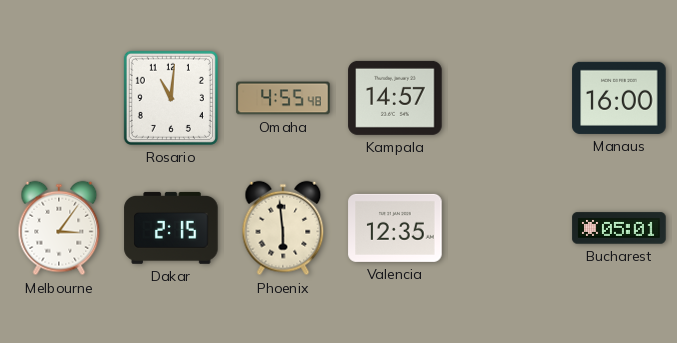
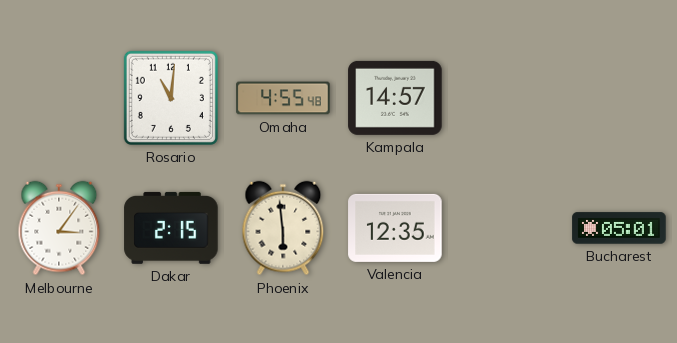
Manaus: 16:00 -> none
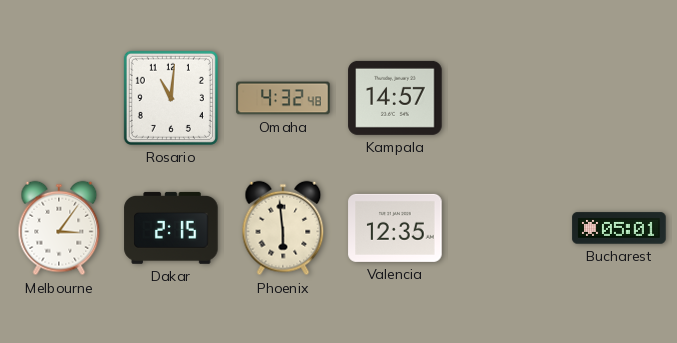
Omaha: 4:55 -> 4:32
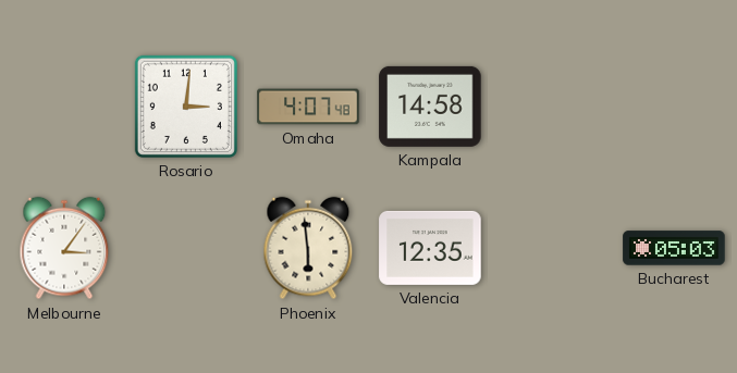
Rosario: 11:01 -> 3:01
Omaha: 4:32 -> 4:07
Kampala: 14:57 -> 14:58
Dakar: 2:15 -> none
Bucharest: 05:01 -> 05:03
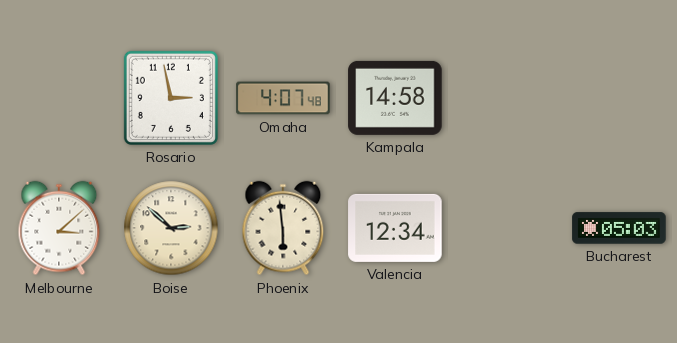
Rosario: 3:01 -> 2:58
Melbourne: 3:06 -> 3:08
Boise: none -> 2:52
Valencia: 12:35 -> 12:34
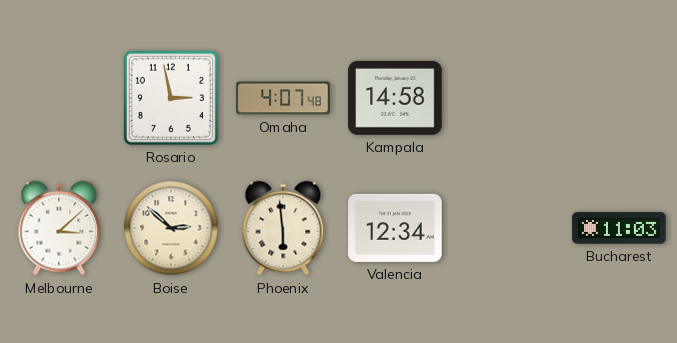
Bucharest: 05:03 -> 11:03
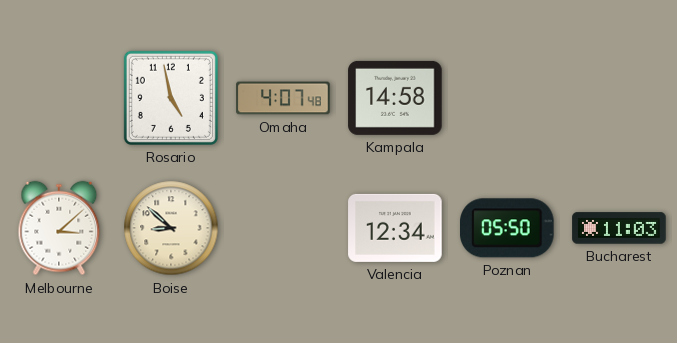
Rosario: 2:58 -> 4:58
Boise: 2:52 -> 8:52
Phoenix: 5:59 -> none
Poznan: none -> 05:50
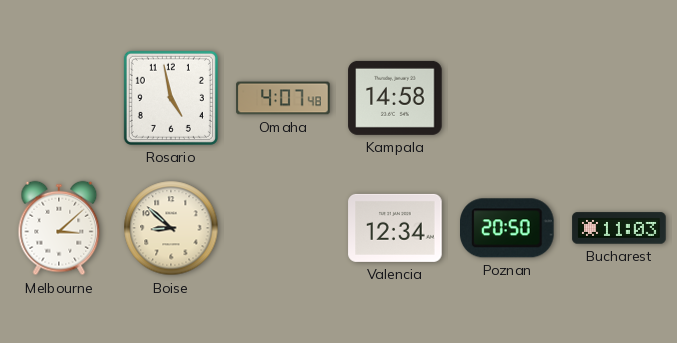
Poznan: 05:50 -> 20:50
